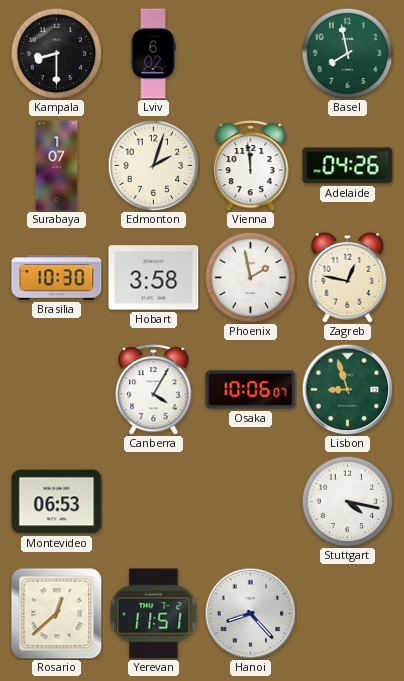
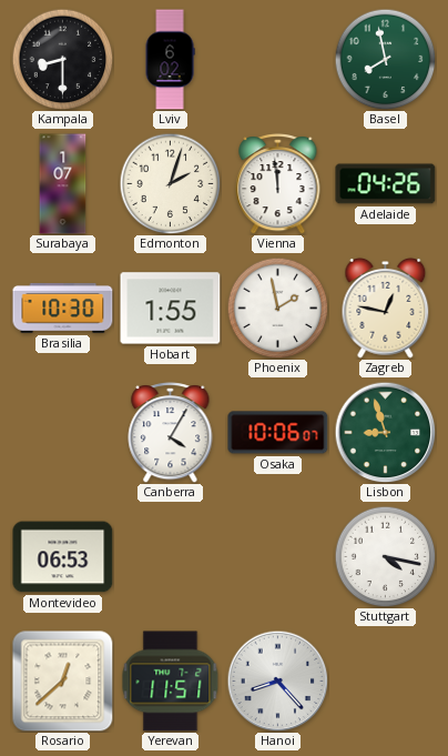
Hobart: 3:58 -> 1:55
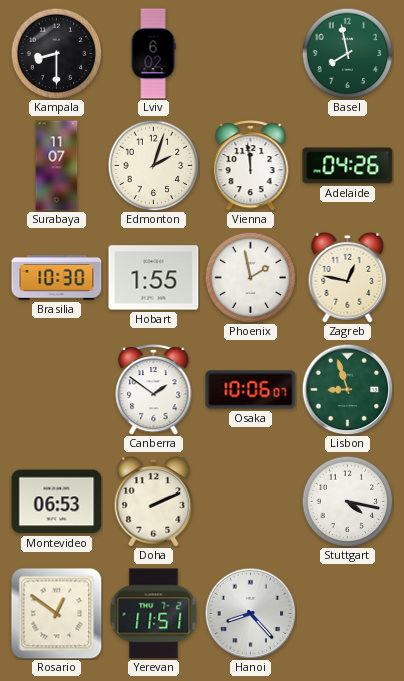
Surabaya: 1:07 -> 11:07
Canberra: 4:05 -> 1:51
Doha: none -> 2:11
Rosario: 12:38 -> 12:51
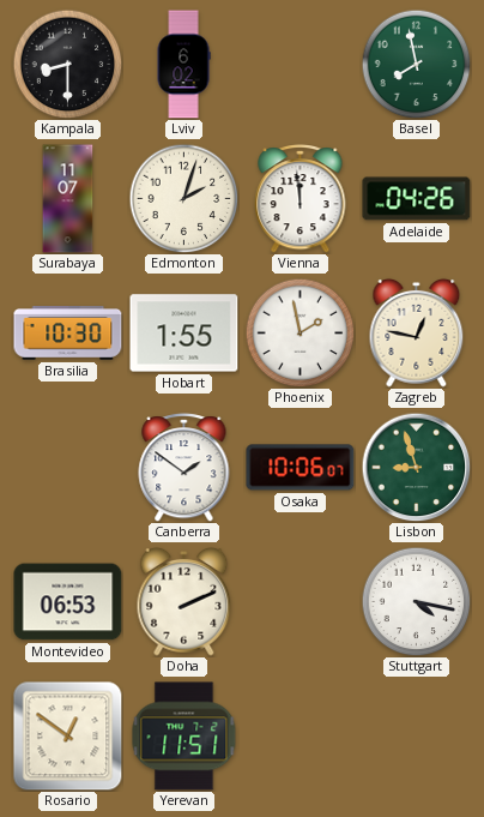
Hanoi: 8:23 -> none
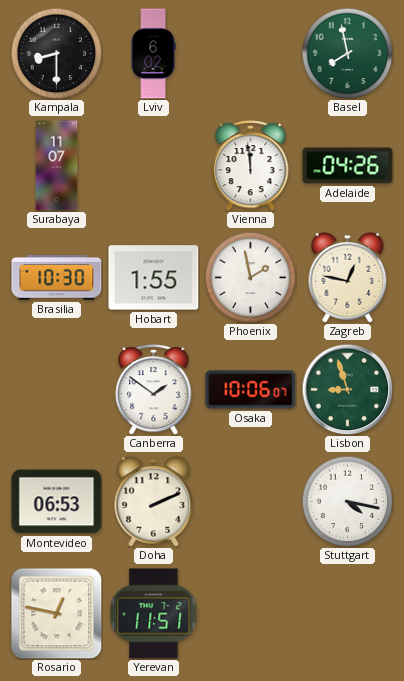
Edmonton: 2:03 -> none
Rosario: 12:51 -> 12:47
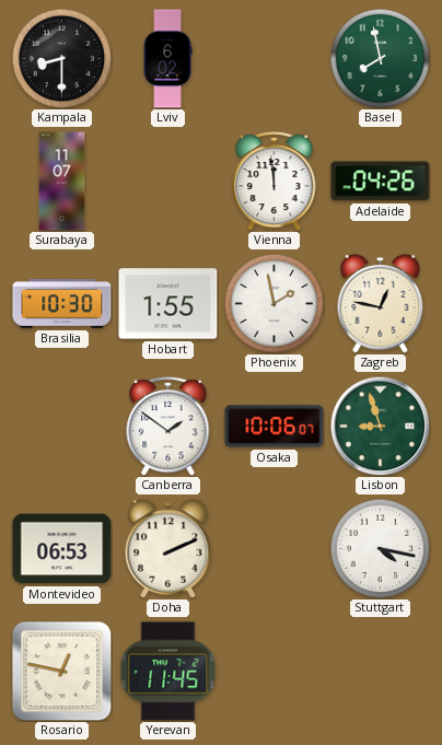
Yerevan: 11:51 -> 11:45
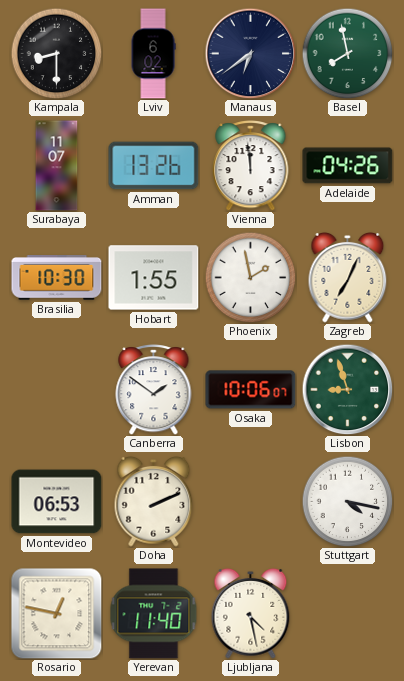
Manaus: none -> 6:39
Amman: none -> 13:26
Zagreb: 12:47 -> 7:04
Yerevan: 11:45 -> 11:40
Ljubljana: none -> 4:28
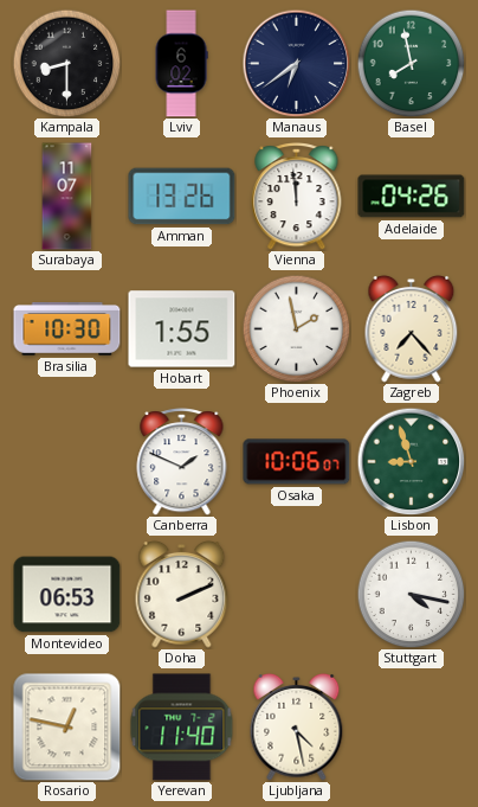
Zagreb: 7:04 -> 7:23
Canberra: 1:51 -> 1:49
